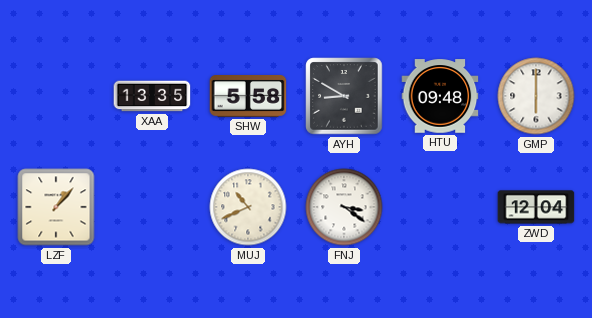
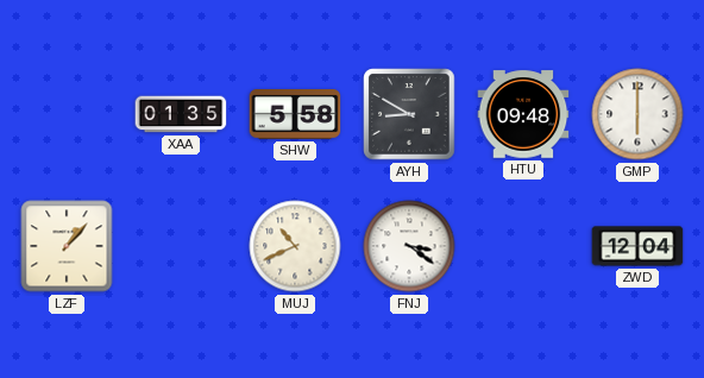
XAA: 13:35 -> 01:35
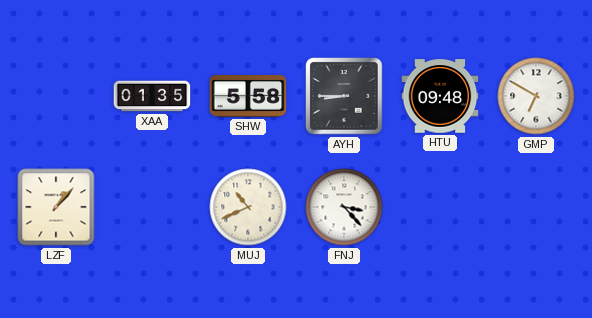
AYH: 8:50 -> 8:45
GMP: 6:00 -> 6:50
FNJ: 3:21 -> 3:23
ZWD: 12:04 -> none
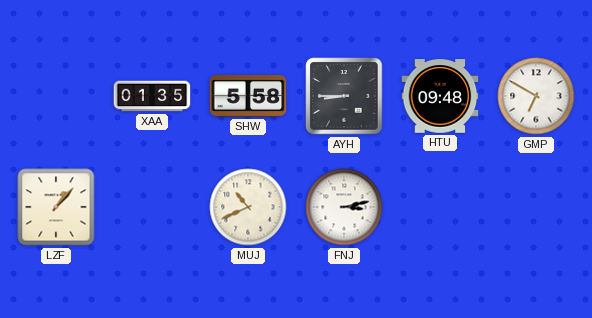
FNJ: 3:23 -> 3:13
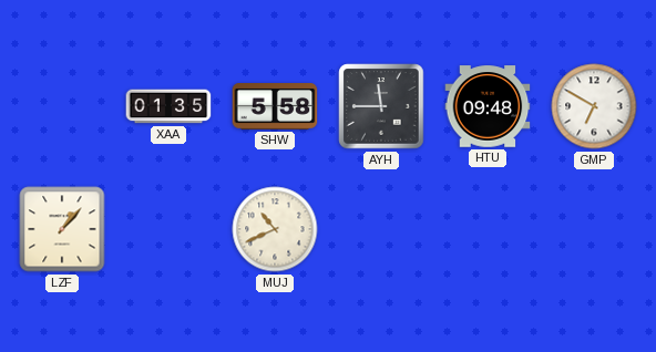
AYH: 8:45 -> 11:45
FNJ: 3:13 -> none
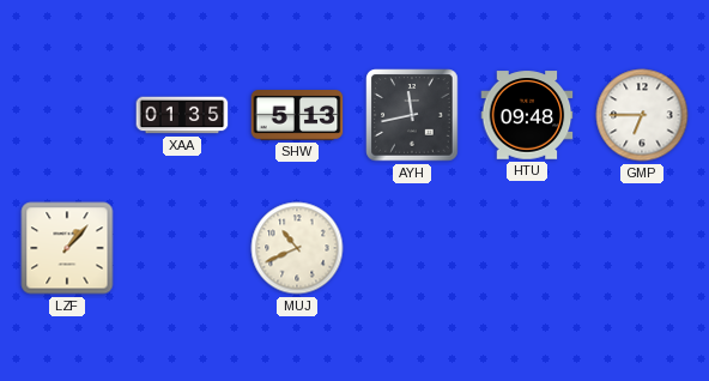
SHW: 5:58 -> 5:13
AYH: 11:45 -> 11:43
GMP: 6:50 -> 6:45
